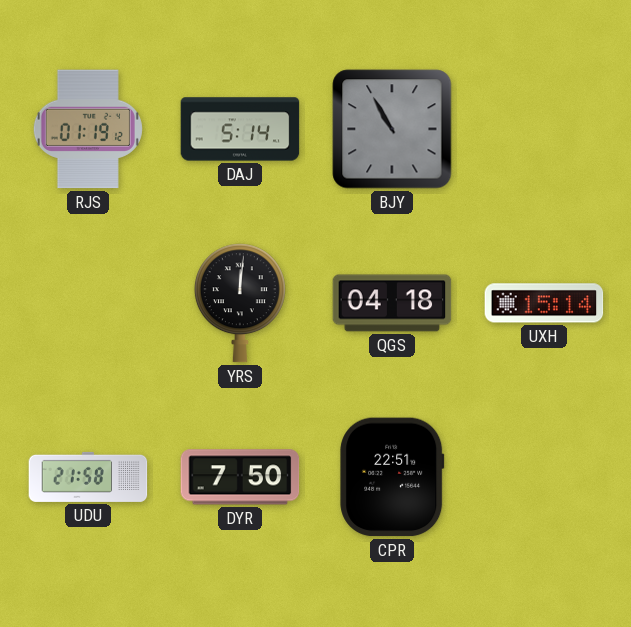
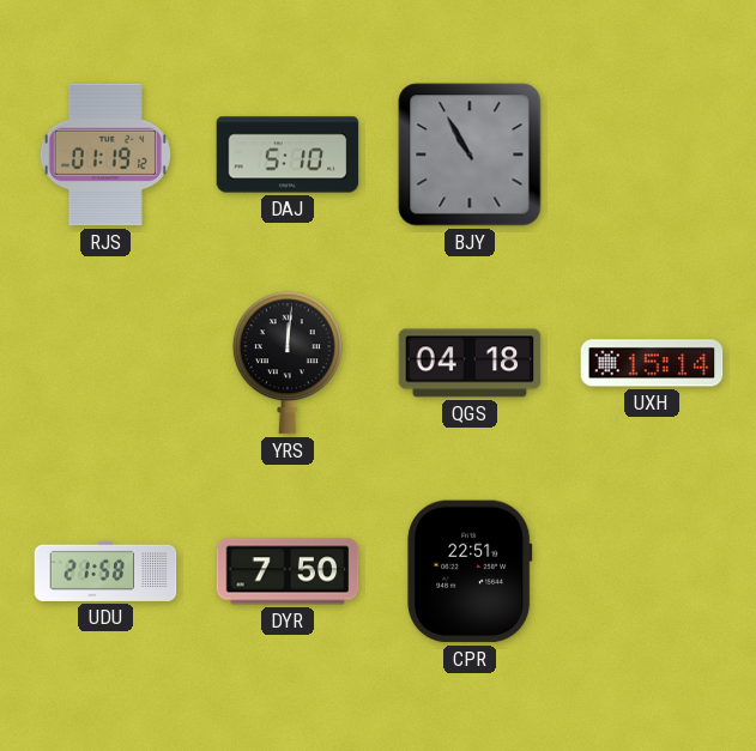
DAJ: 5:14 -> 5:10
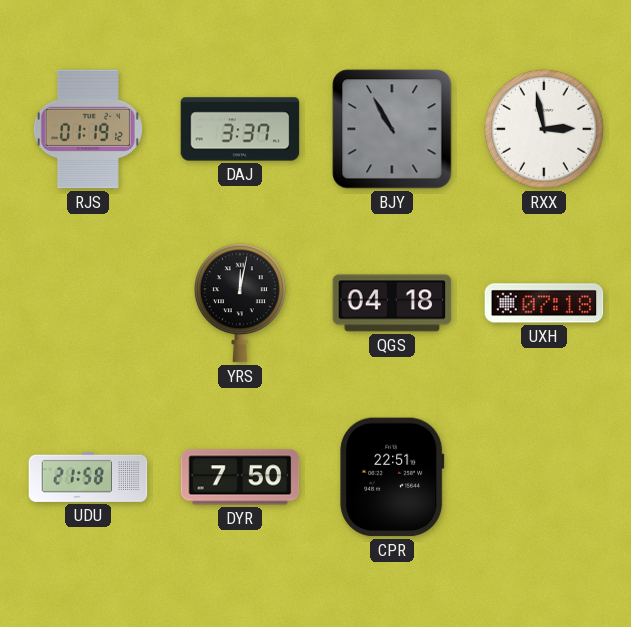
DAJ: 5:10 -> 3:37
RXX: none -> 2:58
YRS: 12:01 -> 12:02
UXH: 15:14 -> 07:18
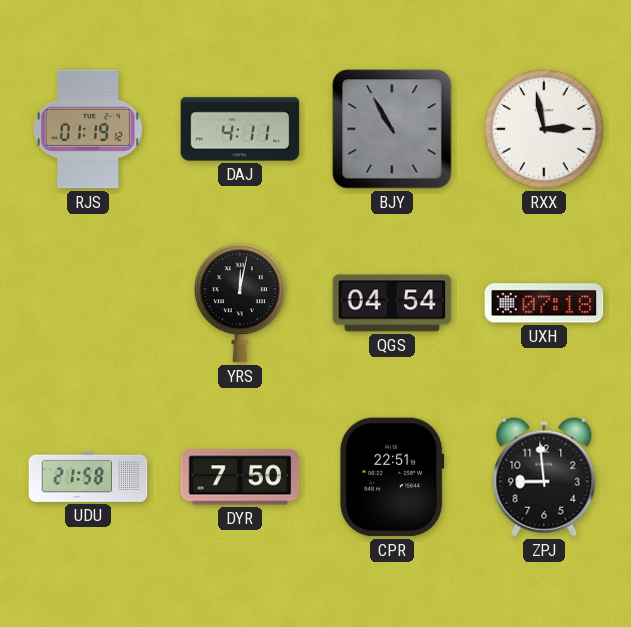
DAJ: 3:37 -> 4:11
QGS: 04:18 -> 04:54
ZPJ: none -> 8:59
